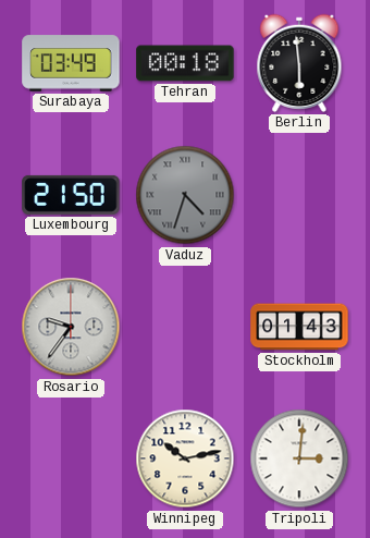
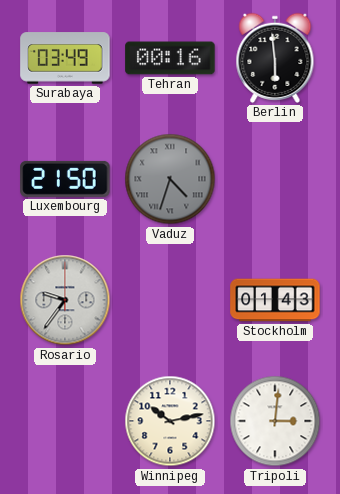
Tehran: 00:18 -> 00:16
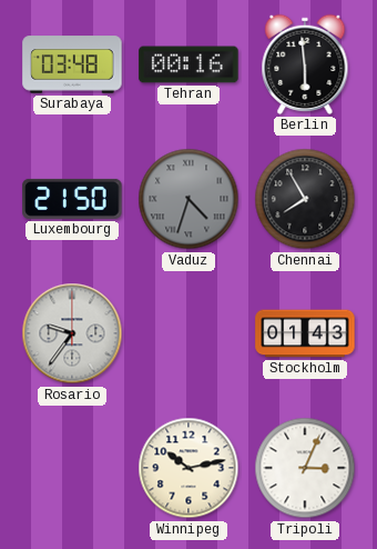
Surabaya: 03:49 -> 03:48
Chennai: none -> 7:55
Tripoli: 3:01 -> 3:04
